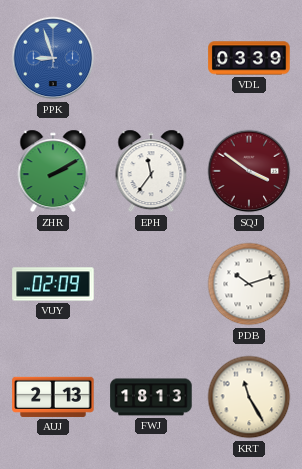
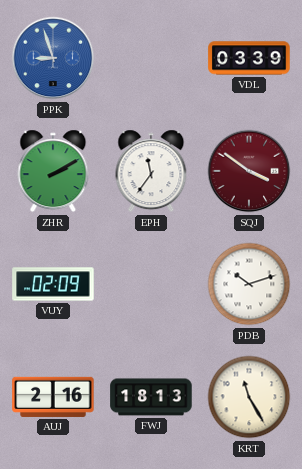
AUJ: 2:13 -> 2:16
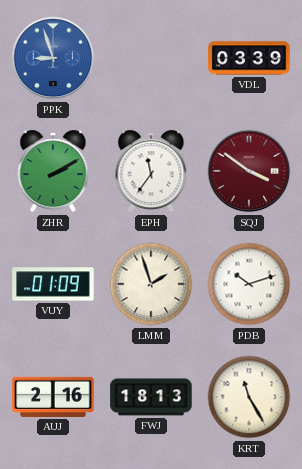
VUY: 02:09 -> 01:09
LMM: none -> 1:57
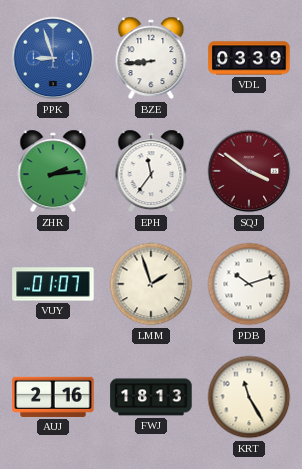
BZE: none -> 8:44
ZHR: 2:10 -> 2:14
VUY: 01:09 -> 01:07
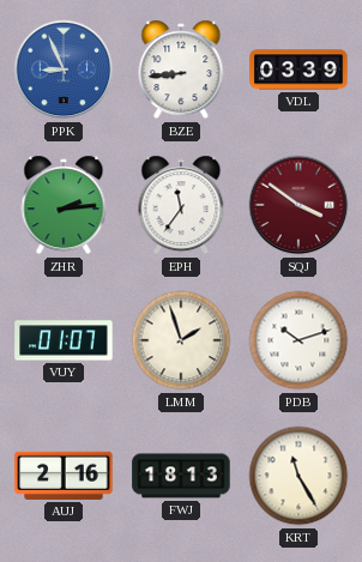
PPK: 8:57 -> 8:56
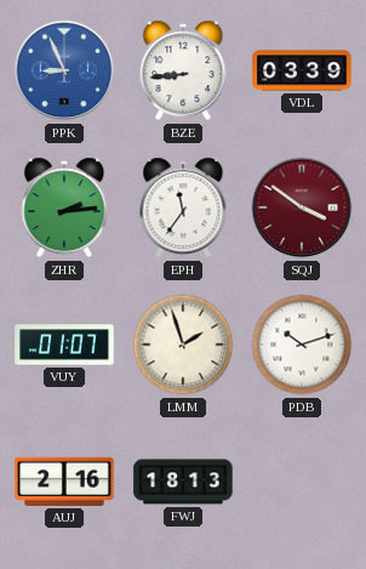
KRT: 11:25 -> none
